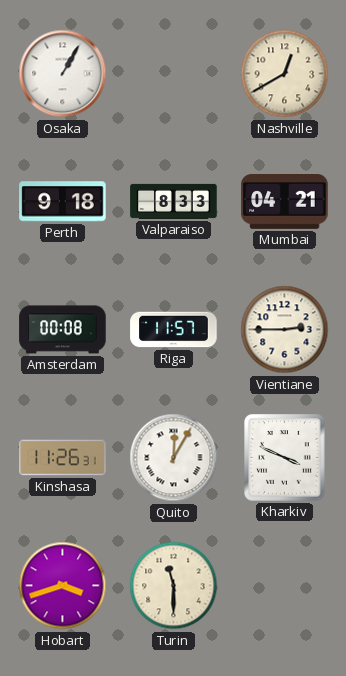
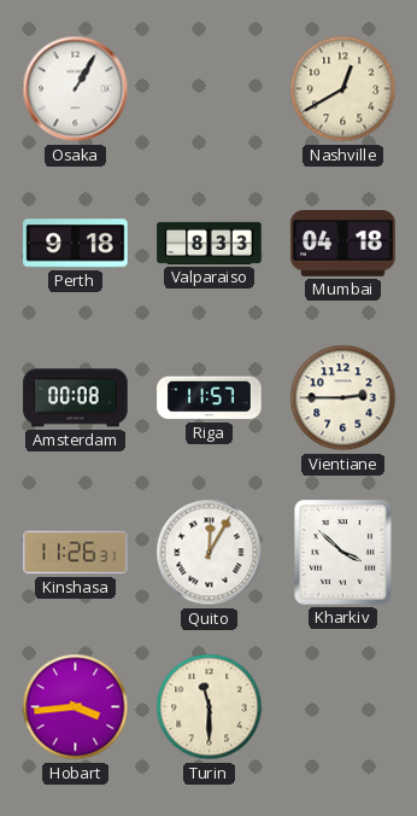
Mumbai: 04:21 -> 04:18
Kharkiv: 3:49 -> 3:52
Hobart: 3:42 -> 3:44
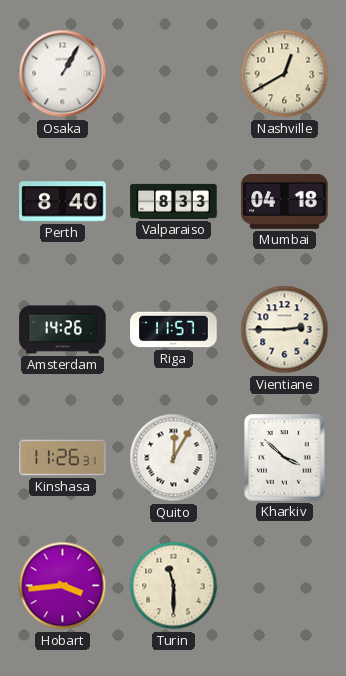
Perth: 9:18 -> 8:40
Amsterdam: 00:08 -> 14:26
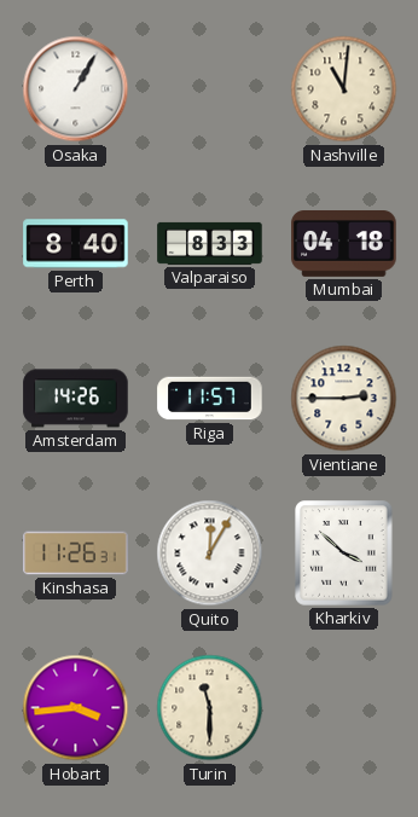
Nashville: 12:40 -> 11:01
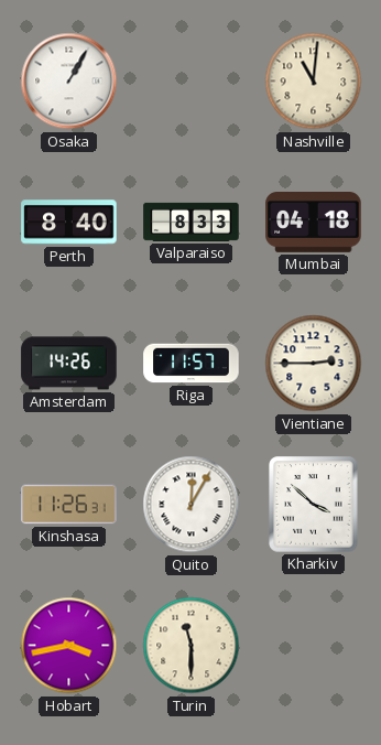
Hobart: 3:44 -> 3:43
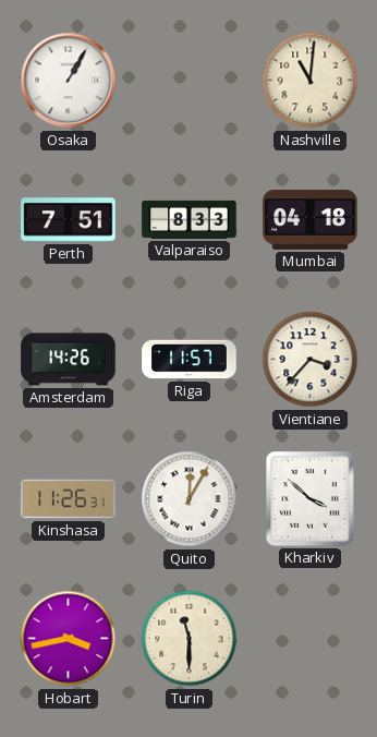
Perth: 8:40 -> 7:51
Vientiane: 2:45 -> 3:37
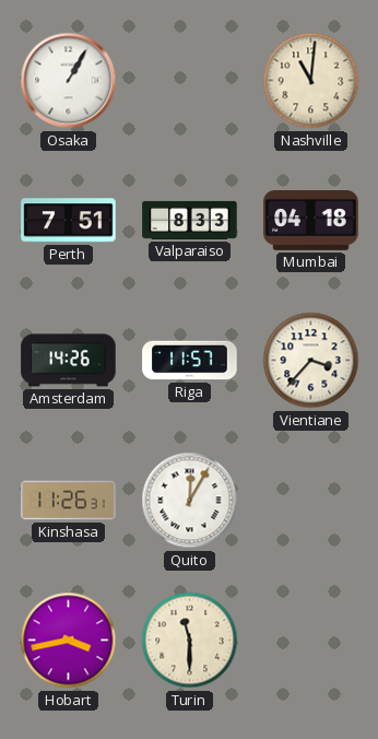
Kharkiv: 3:52 -> none
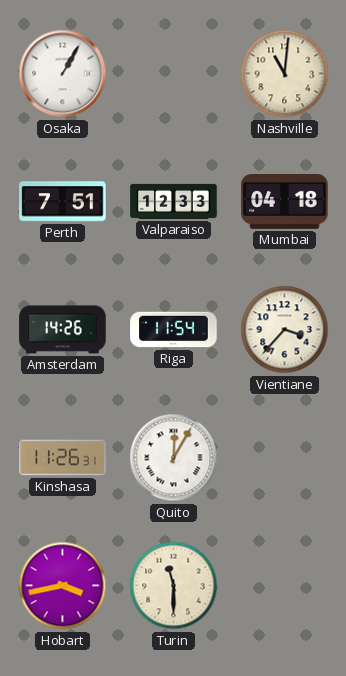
Valparaiso: 8:33 -> 12:33
Riga: 11:57 -> 11:54
